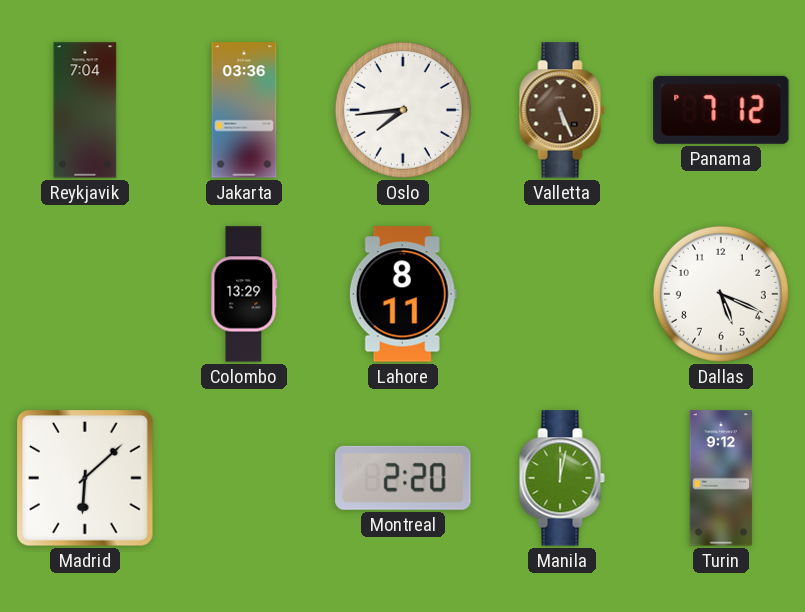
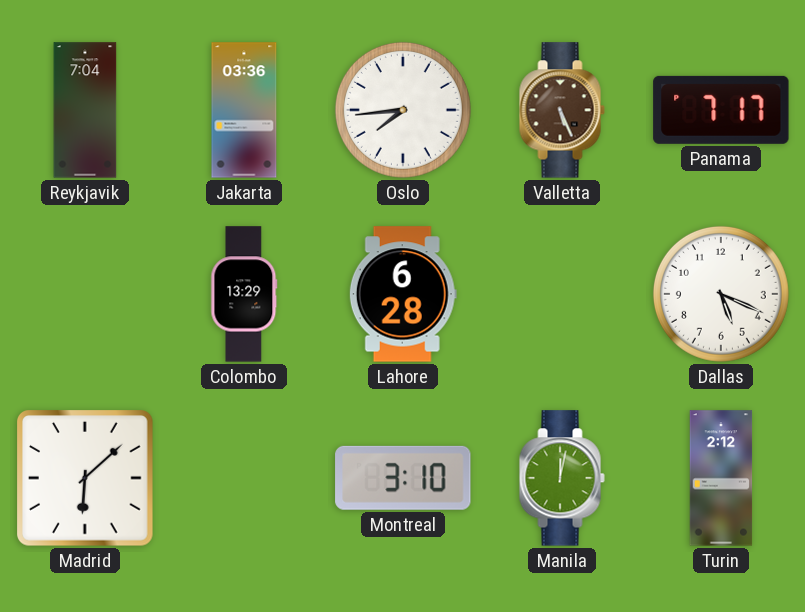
Panama: 7:12 -> 7:17
Lahore: 8:11 -> 6:28
Montreal: 2:20 -> 3:10
Turin: 9:12 -> 2:12
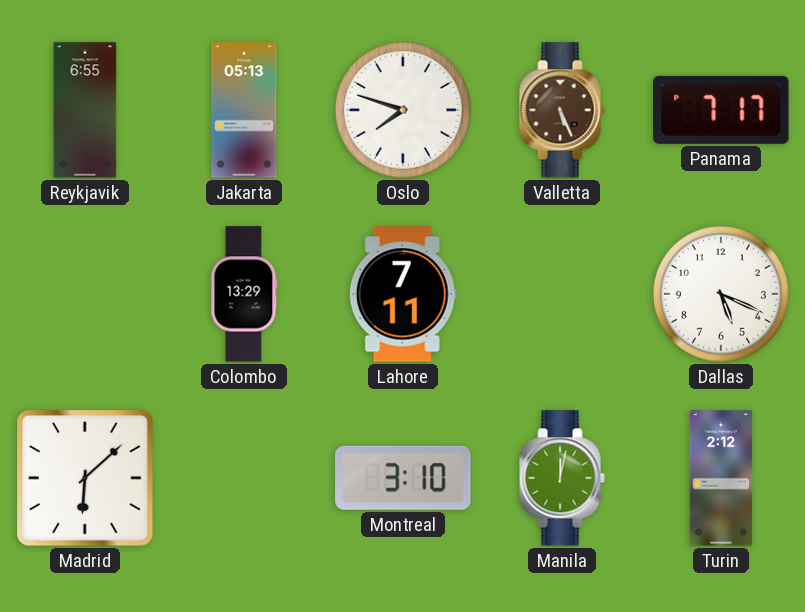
Reykjavik: 7:04 -> 6:55
Jakarta: 03:36 -> 05:13
Oslo: 7:44 -> 7:48
Lahore: 6:28 -> 7:11
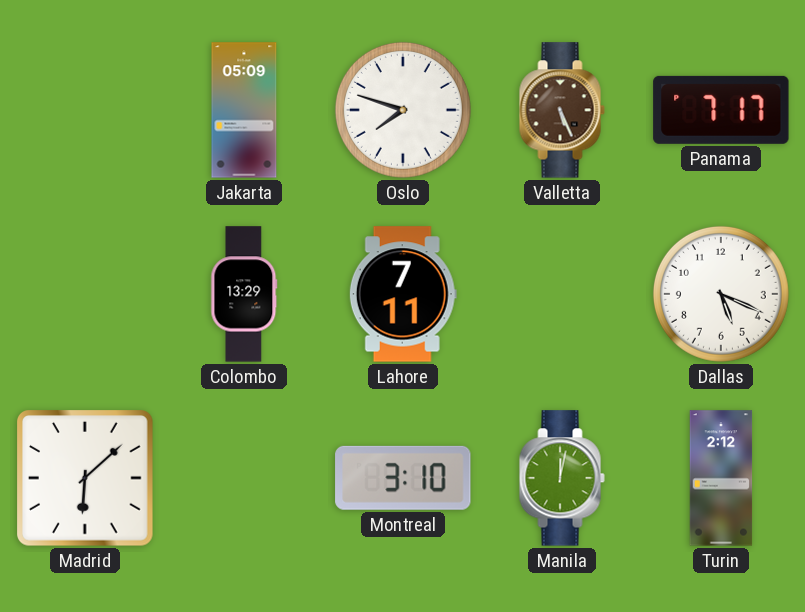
Reykjavik: 6:55 -> none
Jakarta: 05:13 -> 05:09
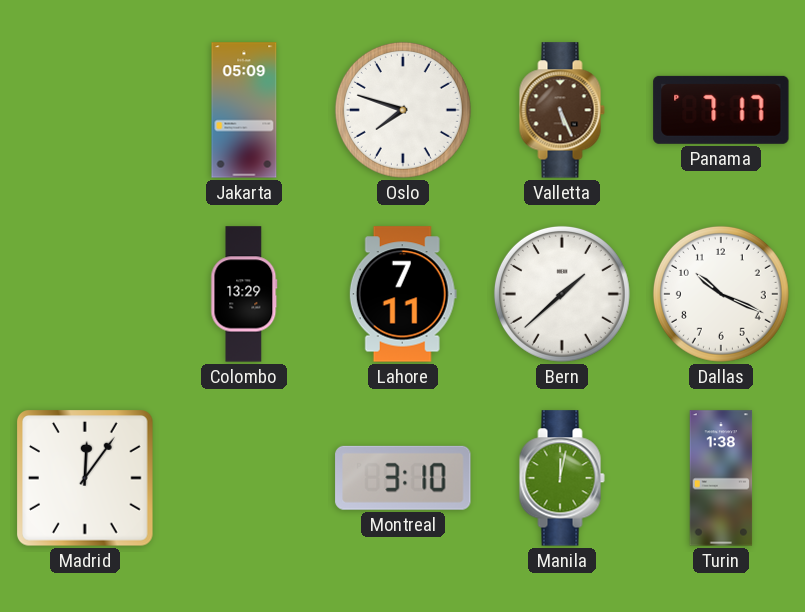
Bern: none -> 1:38
Dallas: 5:19 -> 10:19
Madrid: 6:08 -> 12:06
Turin: 2:12 -> 1:38
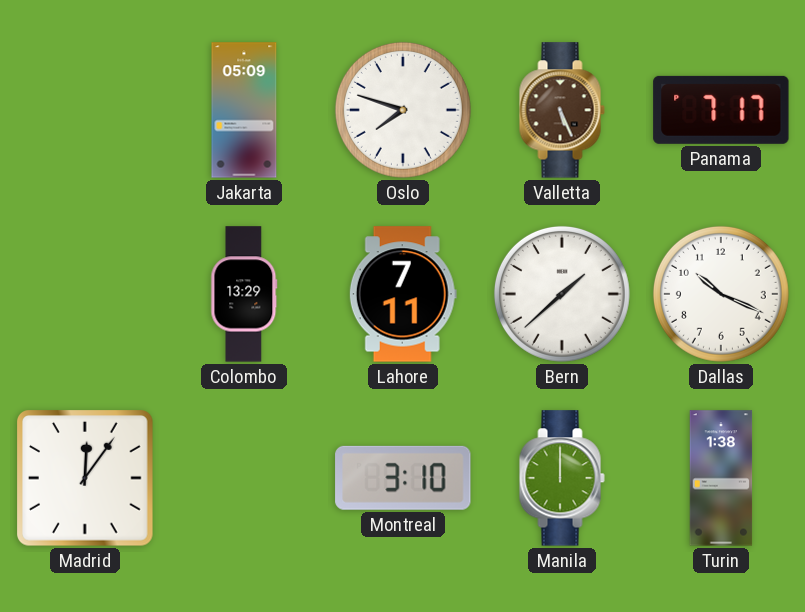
Manila: 12:02 -> 12:00
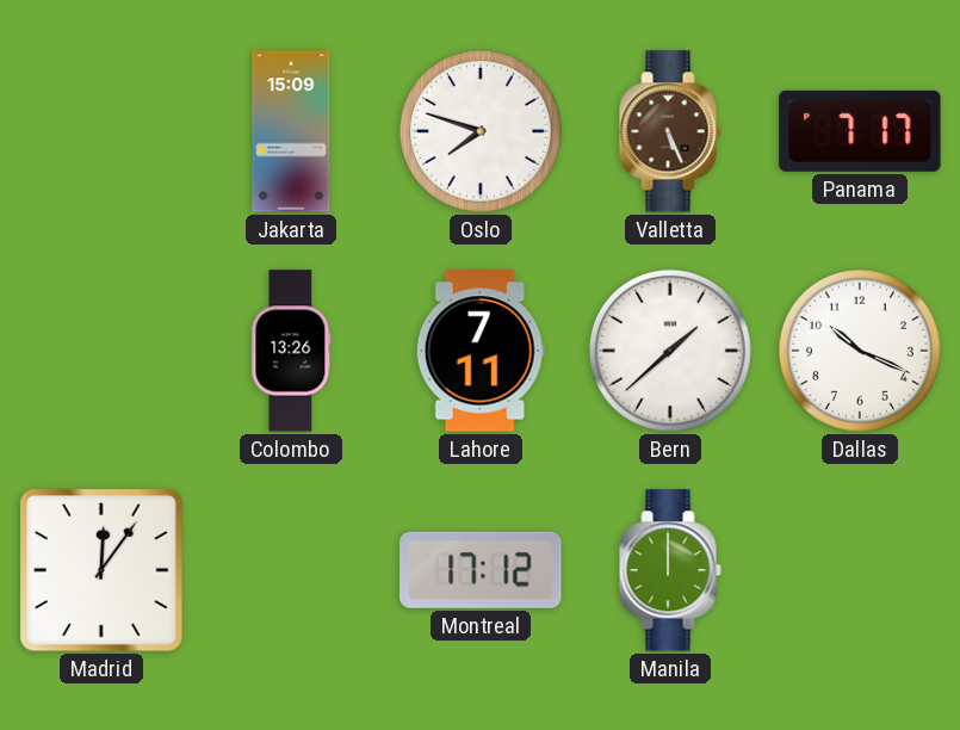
Jakarta: 05:09 -> 15:09
Colombo: 13:29 -> 13:26
Montreal: 3:10 -> 17:12
Turin: 1:38 -> none
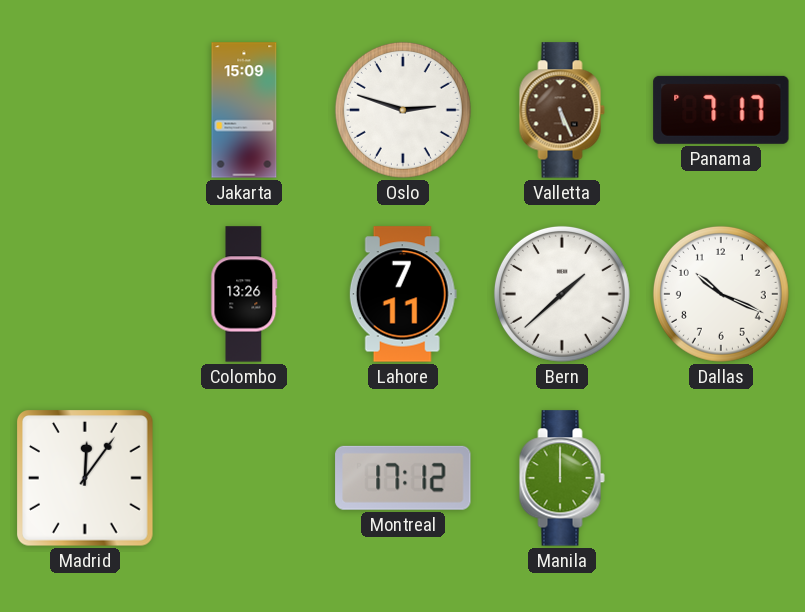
Oslo: 7:48 -> 2:48
